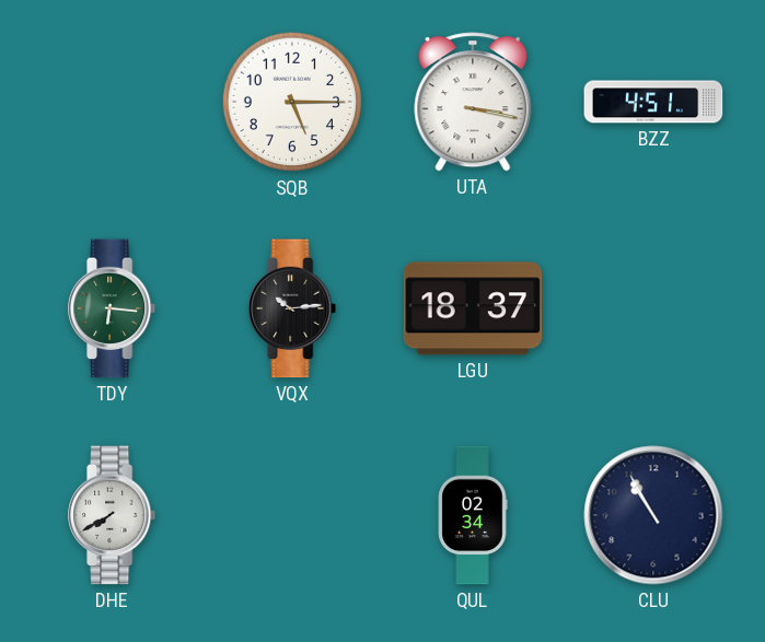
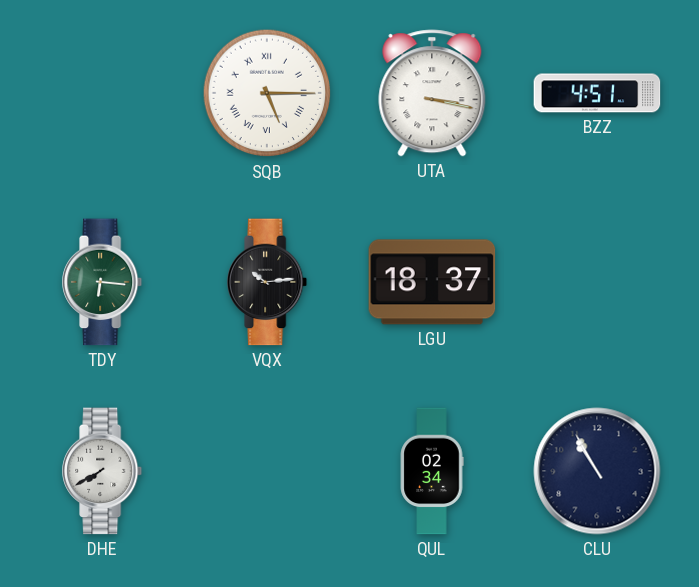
SQB numerals: Arabic -> Roman
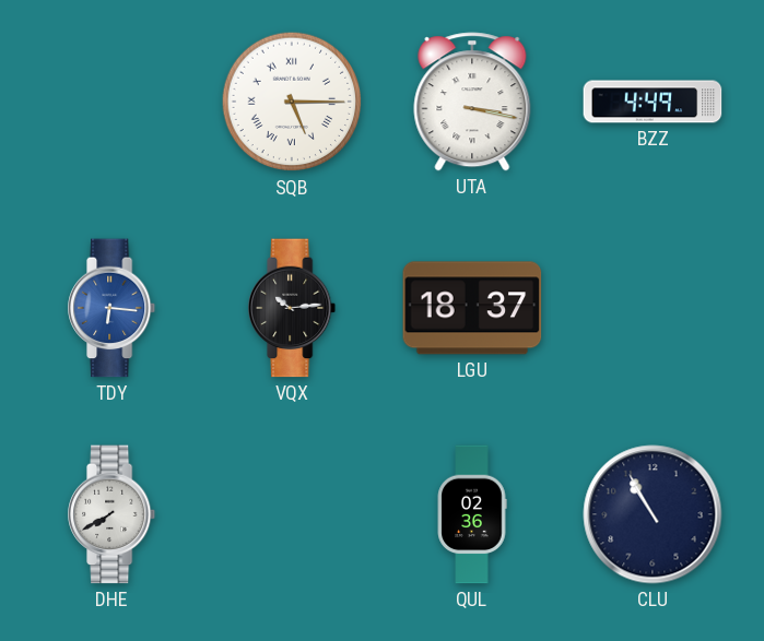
BZZ: 4:51 -> 4:49
TDY dial: green -> blue
QUL: 02:34 -> 02:36
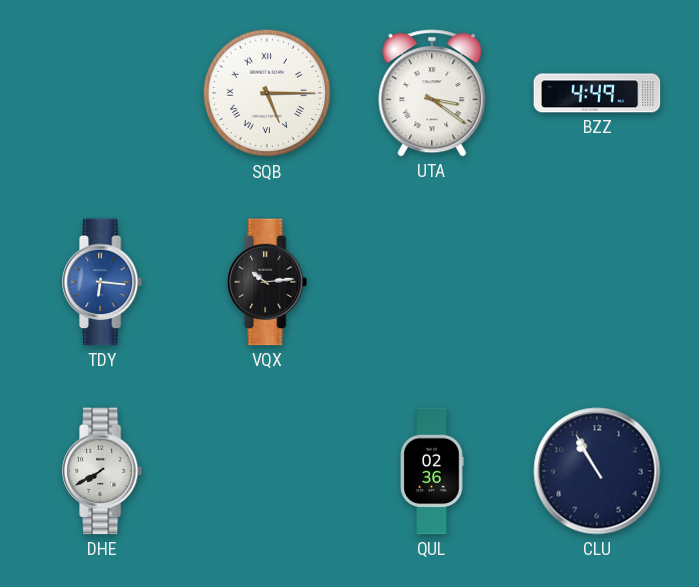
UTA: 3:17 -> 3:21
LGU: 18:37 -> none
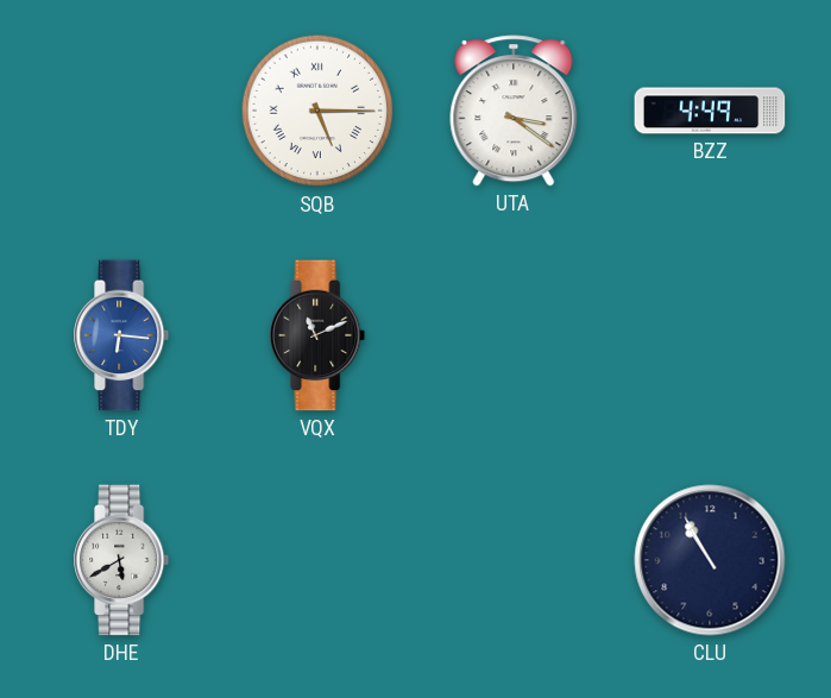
VQX: 10:14 -> 11:11
DHE: 7:40 -> 5:40
QUL: 02:36 -> none
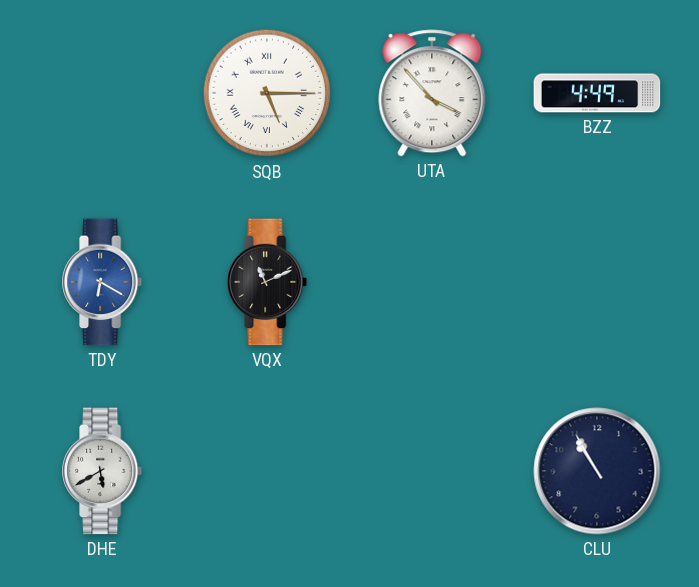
UTA: 3:21 -> 3:53
TDY: 6:16 -> 6:20
